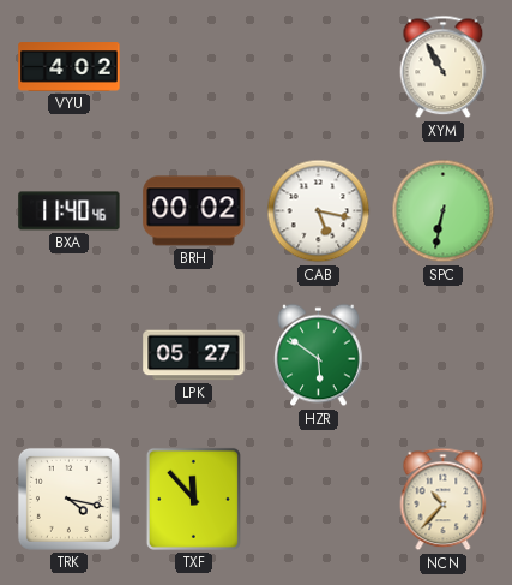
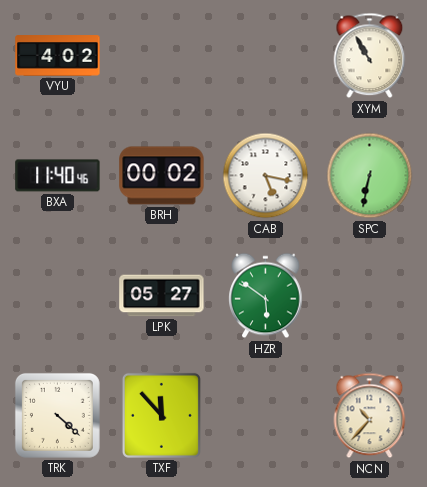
TRK: 4:17 -> 4:22
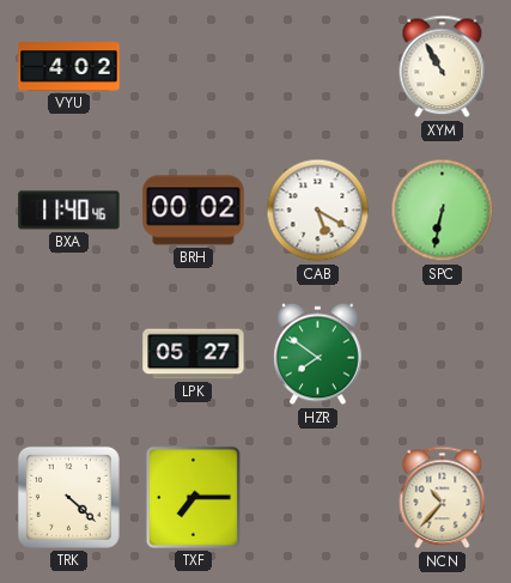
CAB: 5:17 -> 5:20
HZR: 5:51 -> 7:51
TXF: 11:53 -> 7:15
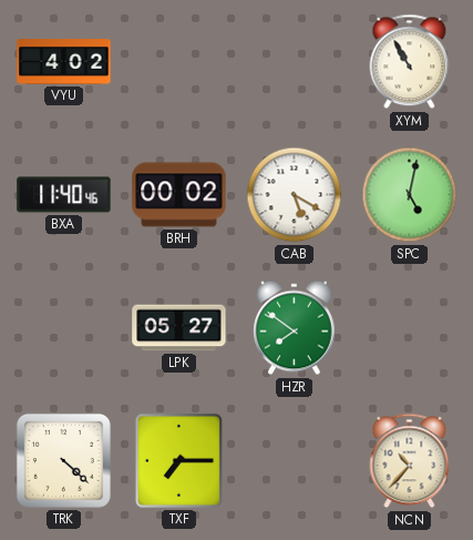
SPC: 6:32 -> 5:02
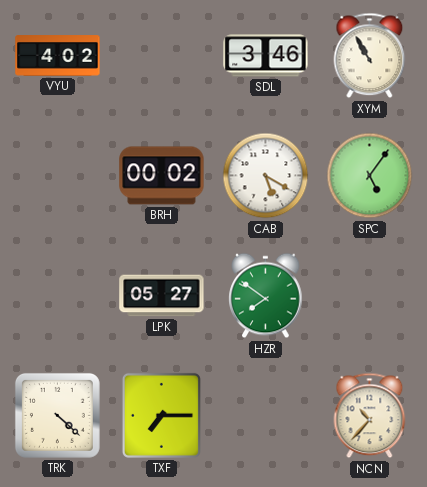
SDL: none -> 3:46
BXA: 11:40 -> none
SPC: 5:02 -> 5:06
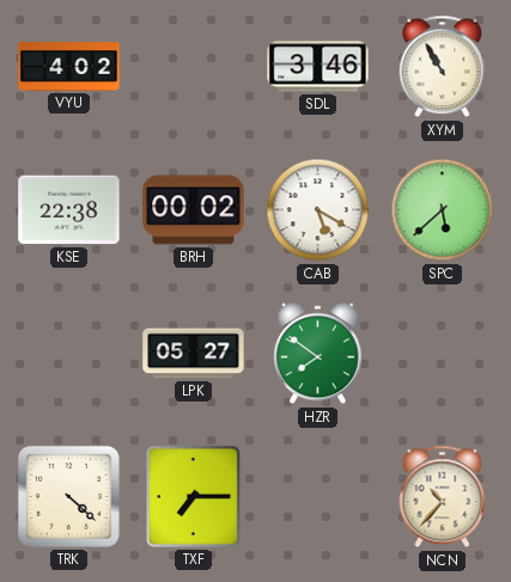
KSE: none -> 22:38
SPC: 5:06 -> 5:38
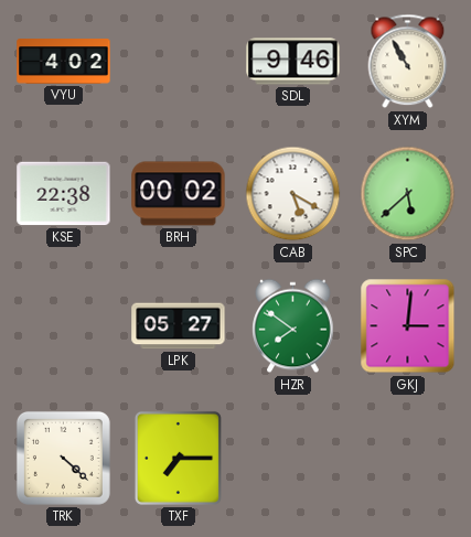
SDL: 3:46 -> 9:46
GKJ: none -> 3:01
NCN: 10:37 -> none
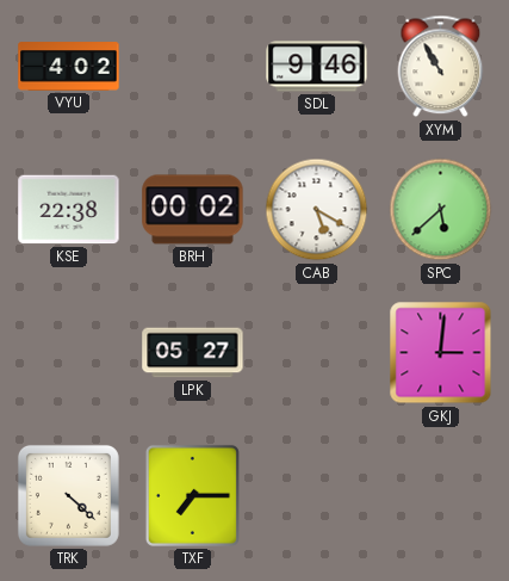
HZR: 7:51 -> none
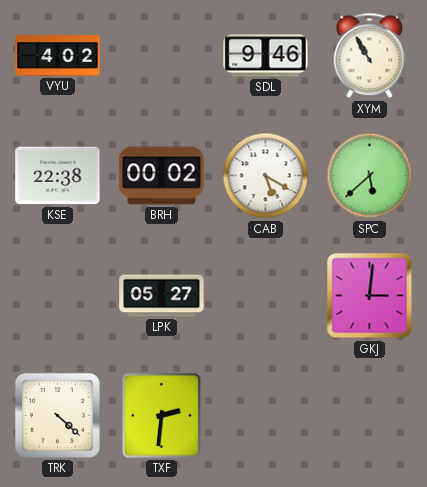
TXF: 7:15 -> 2:31
